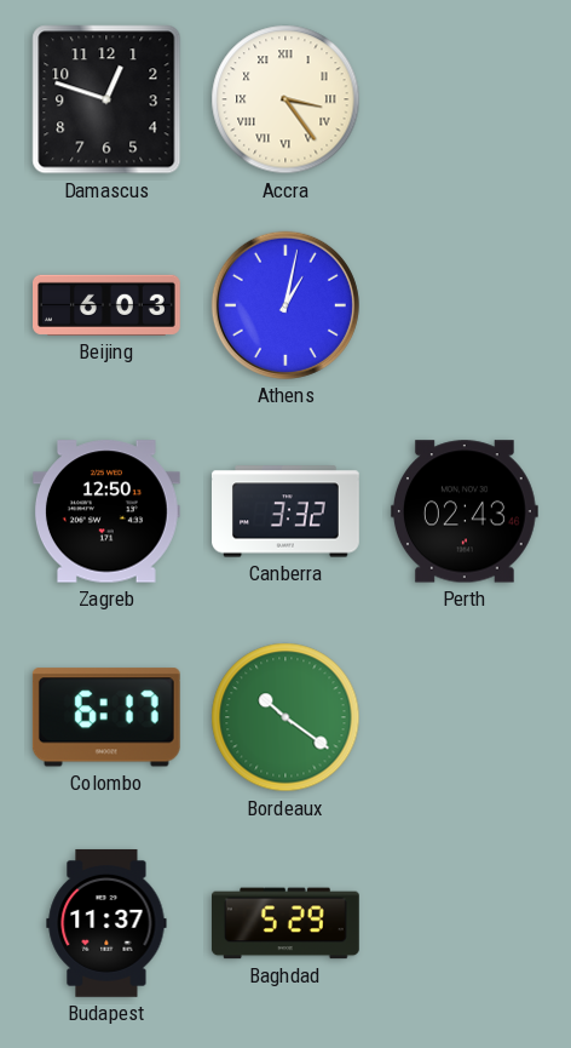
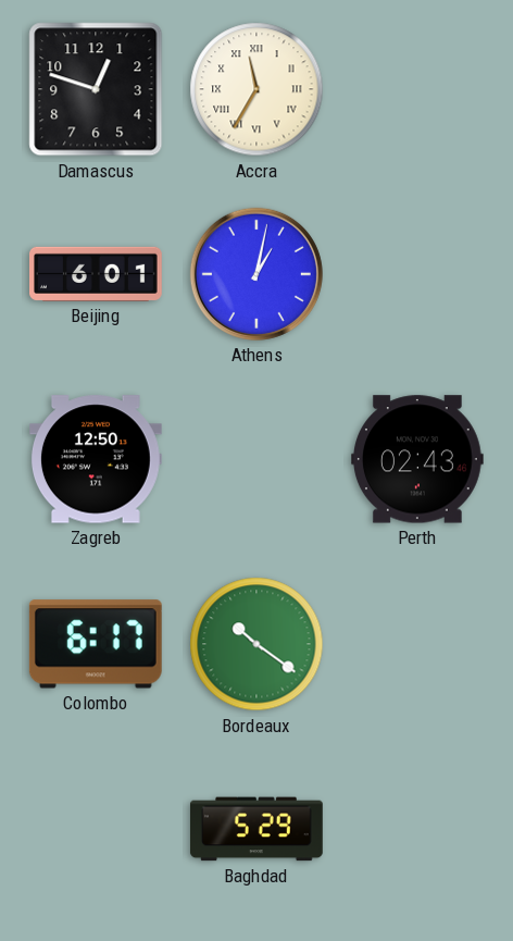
Accra: 3:24 -> 11:35
Beijing: 6:03 -> 6:01
Canberra: 3:32 -> none
Budapest: 11:37 -> none
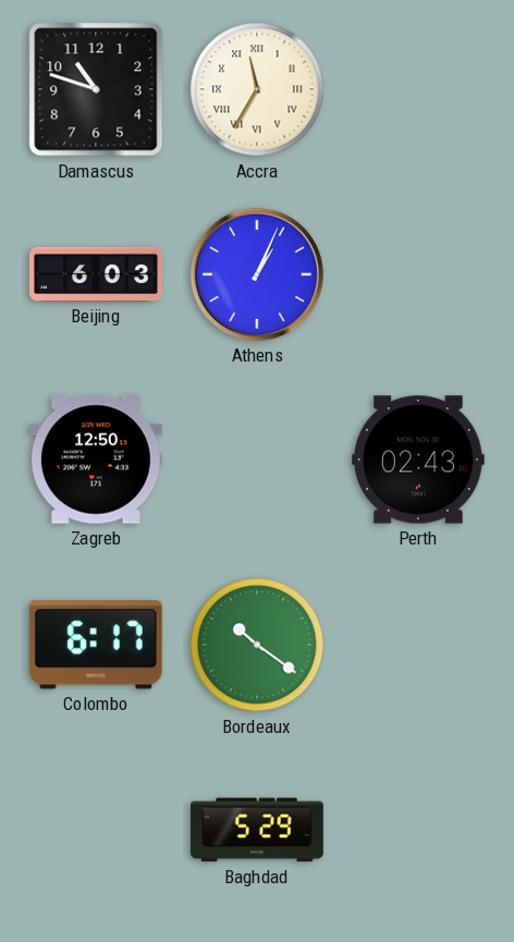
Damascus: 12:48 -> 10:48
Beijing: 6:01 -> 6:03
Athens: 1:02 -> 1:04
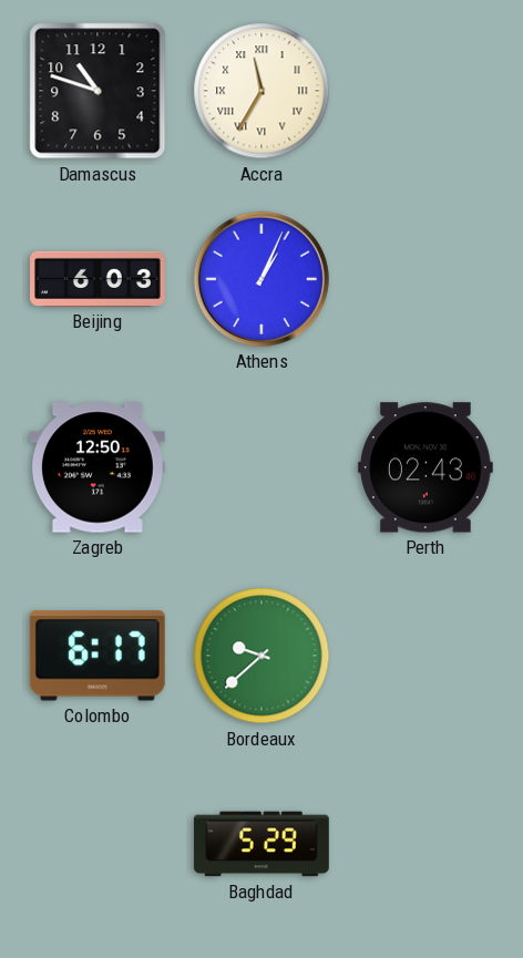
Bordeaux: 10:21 -> 9:38
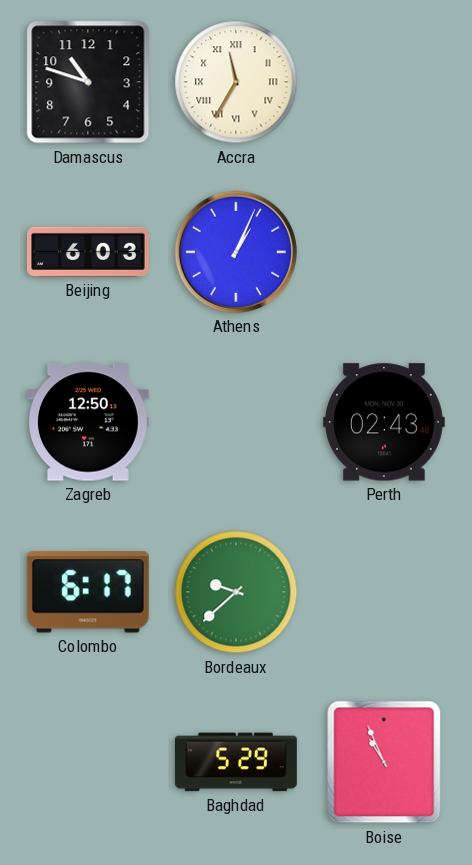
Boise: none -> 10:56
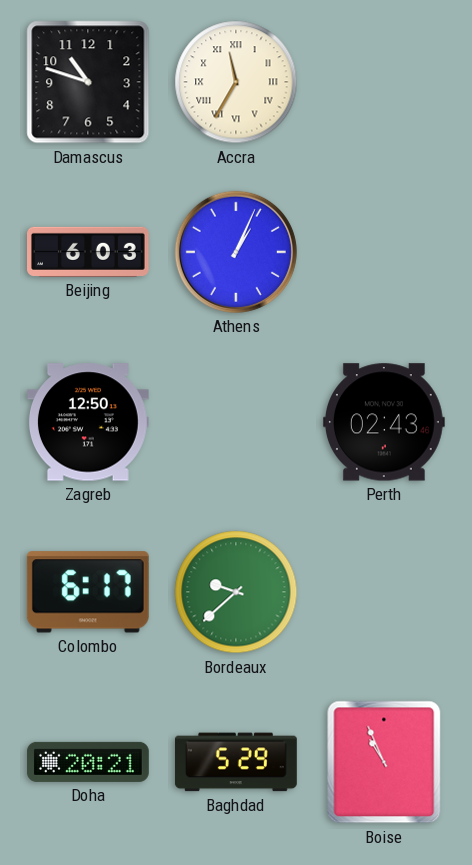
Doha: none -> 20:21
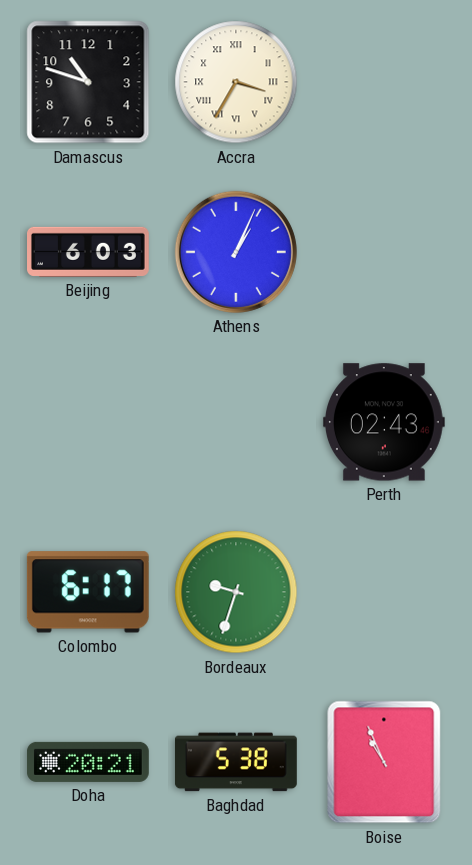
Accra: 11:35 -> 3:35
Zagreb: 12:50 -> none
Bordeaux: 9:38 -> 9:33
Baghdad: 5:29 -> 5:38
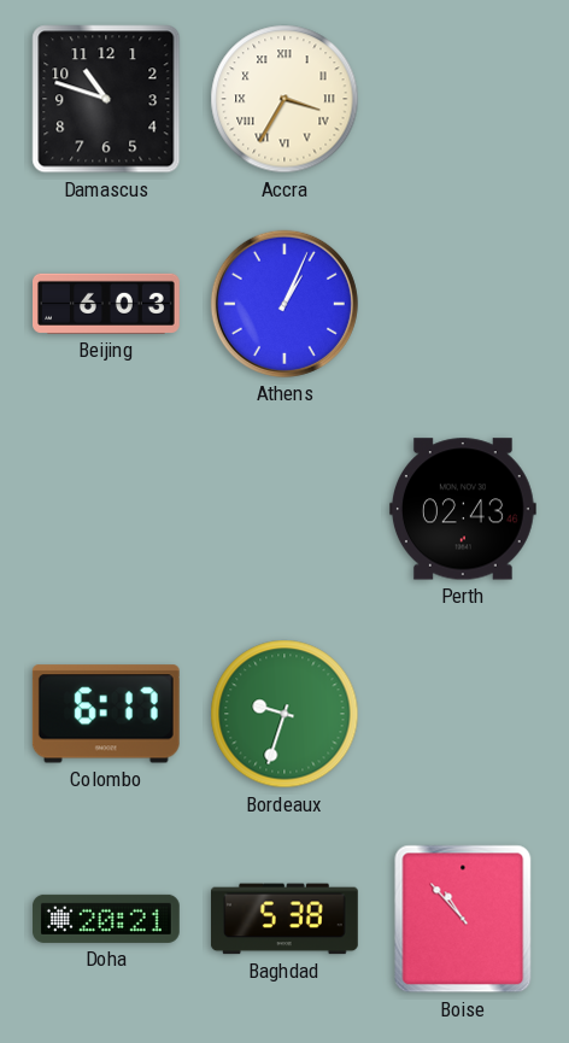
Boise: 10:56 -> 10:53
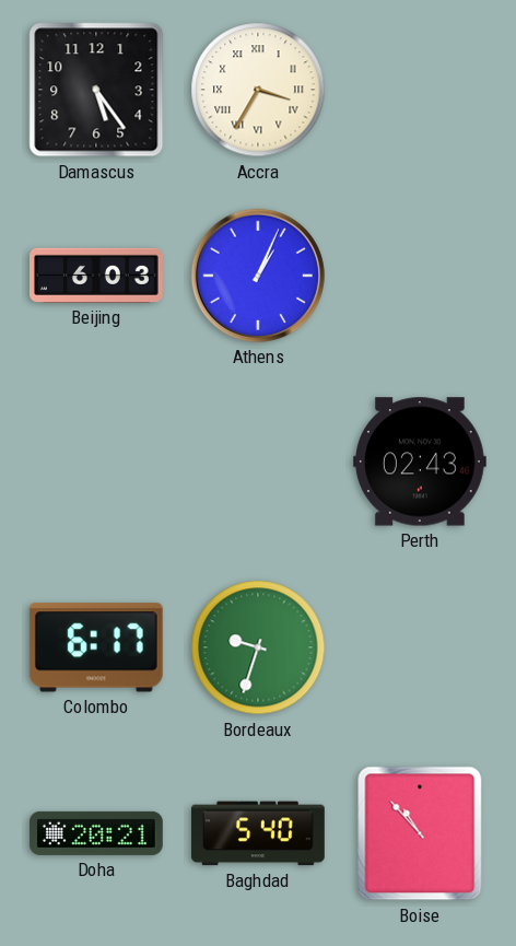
Damascus: 10:48 -> 5:24
Baghdad: 5:38 -> 5:40
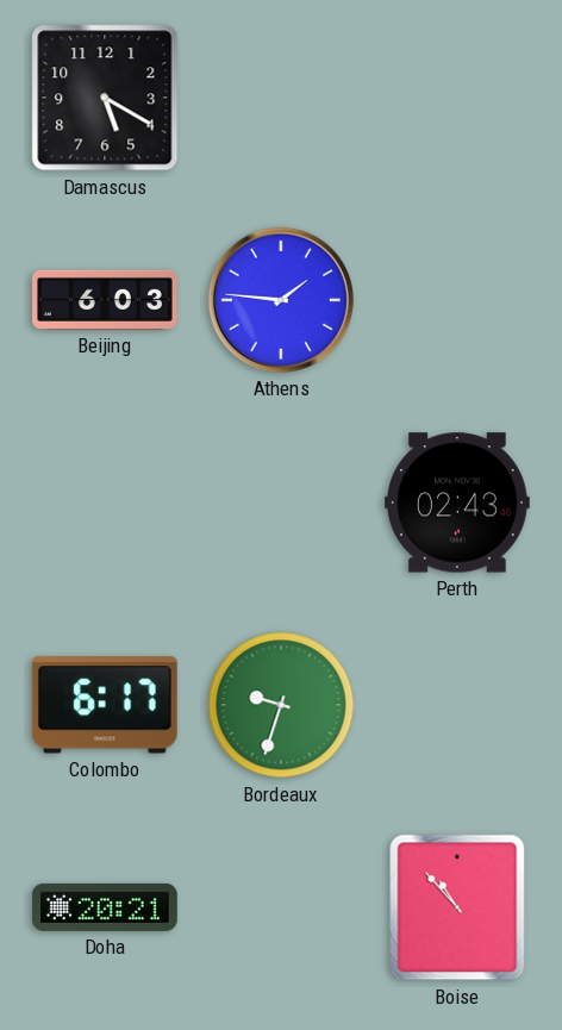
Damascus: 5:24 -> 5:20
Accra: 3:35 -> none
Athens: 1:04 -> 1:46
Baghdad: 5:40 -> none
